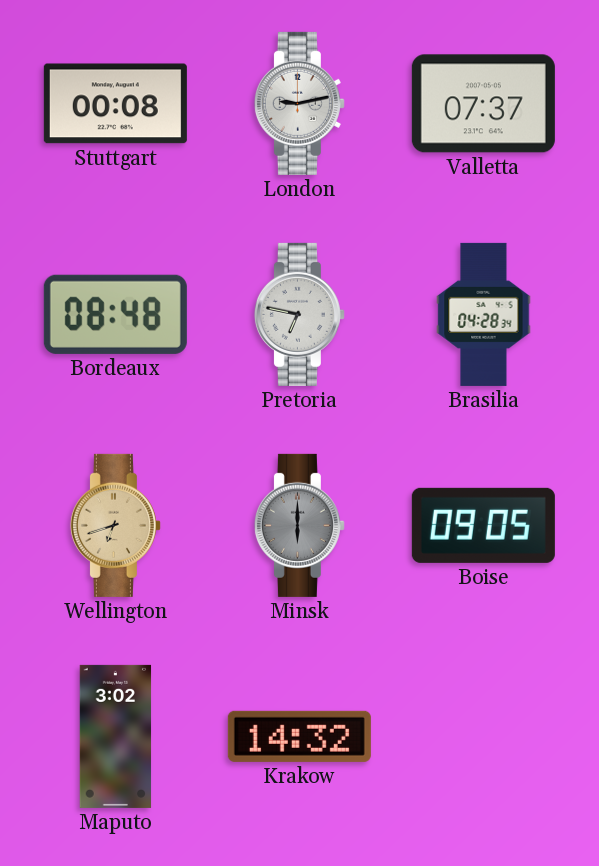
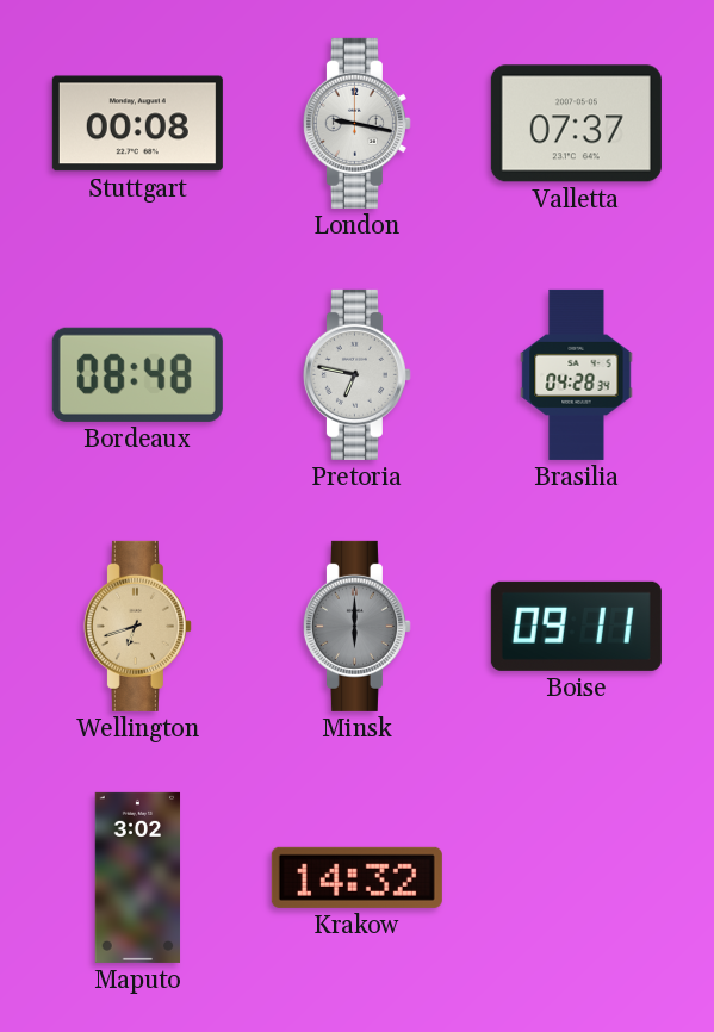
London: 9:13 -> 9:17
Boise: 09:05 -> 09:11
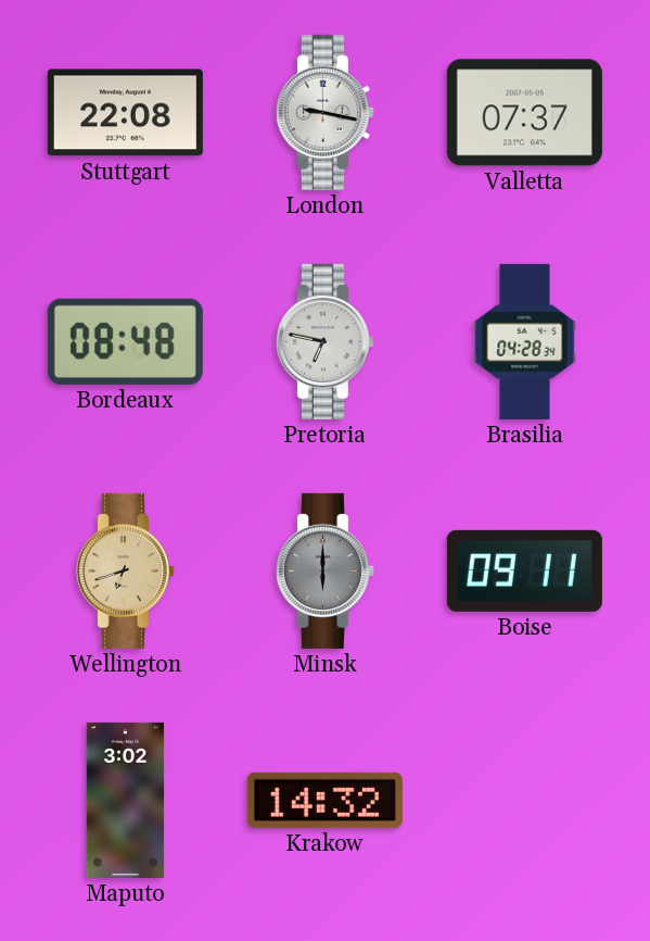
Stuttgart: 00:08 -> 22:08
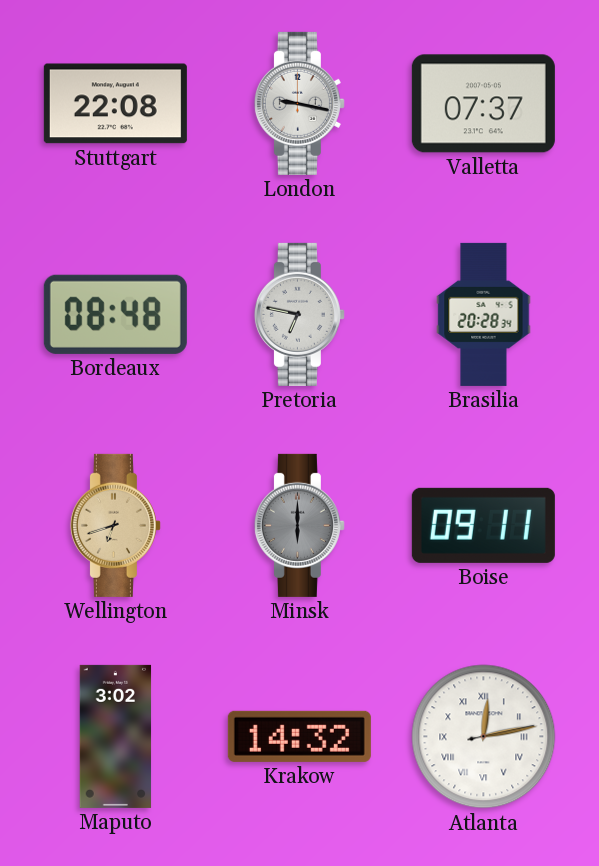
Brasilia: 04:28 -> 20:28
Atlanta: none -> 12:13
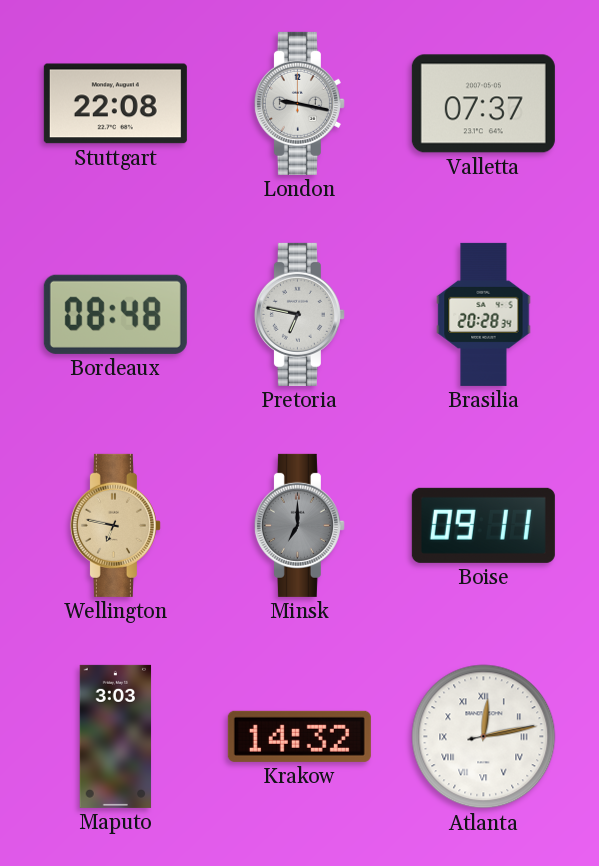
Wellington: 6:42 -> 6:47
Minsk: 6:00 -> 7:00
Maputo: 3:02 -> 3:03
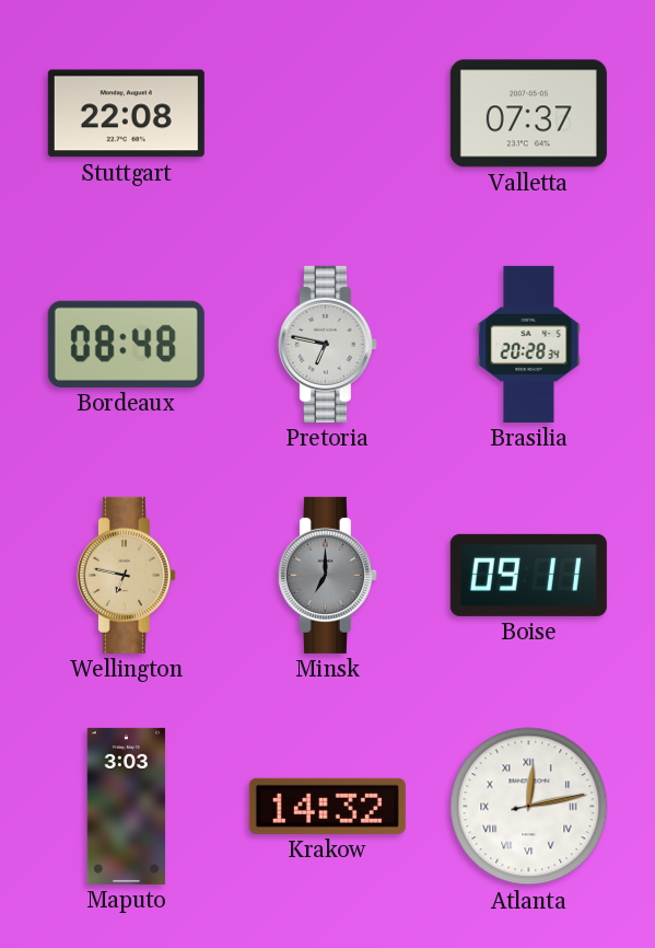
London: 9:17 -> none
